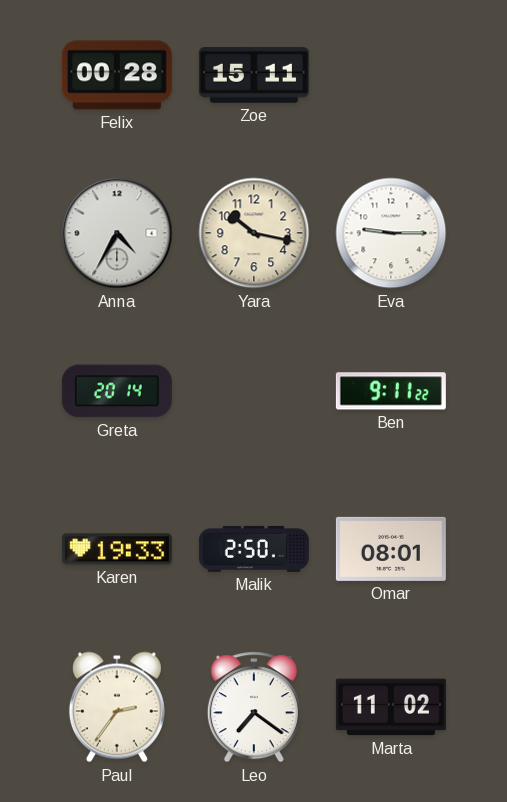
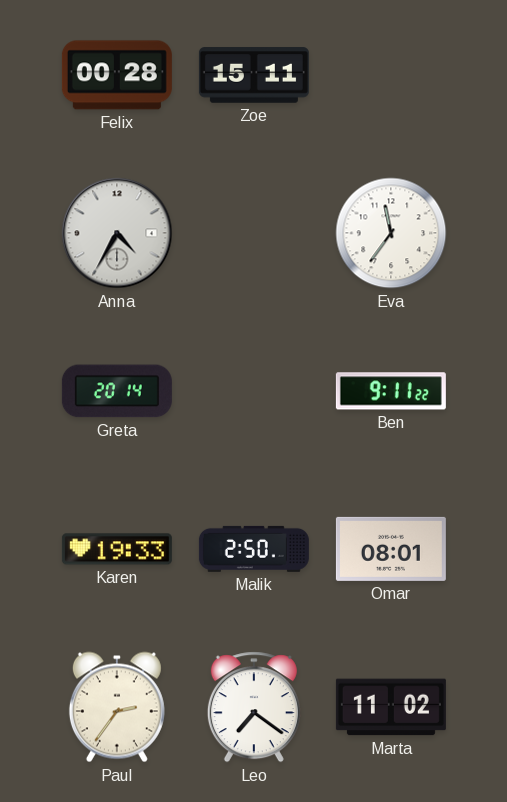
Yara: 10:17 -> none
Eva: 9:15 -> 11:36
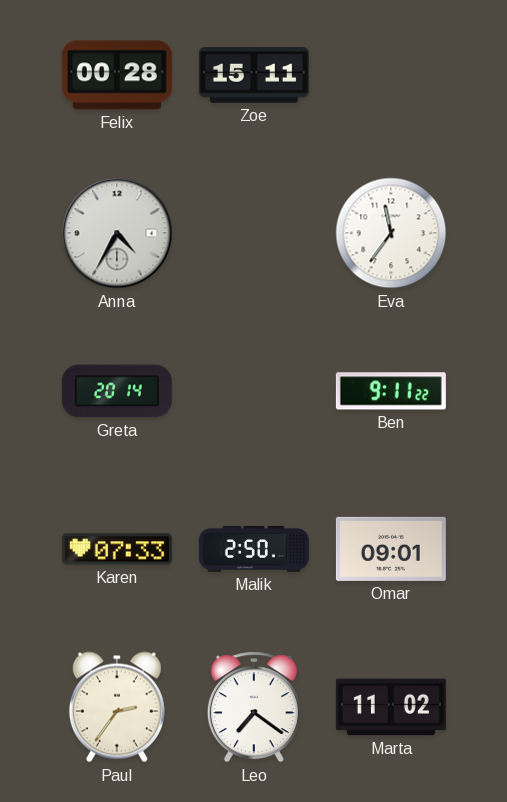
Karen: 19:33 -> 07:33
Omar: 08:01 -> 09:01
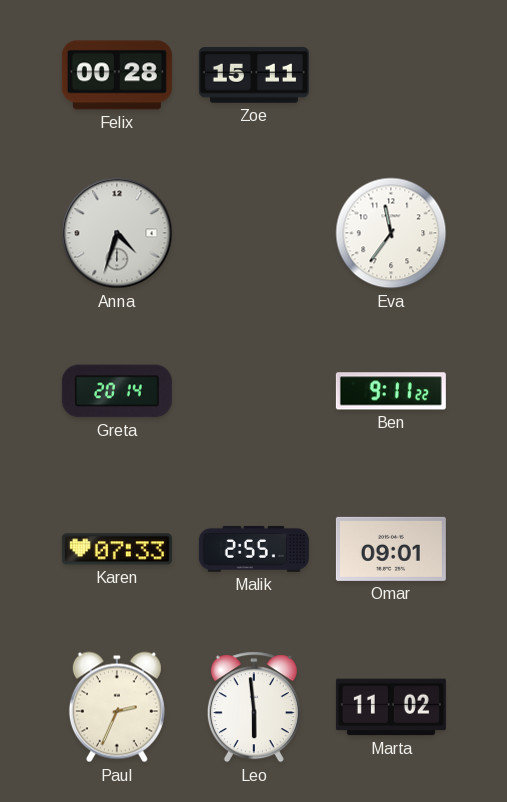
Anna: 4:35 -> 4:33
Malik: 2:50 -> 2:55
Paul: 2:36 -> 2:34
Leo: 7:21 -> 5:59
